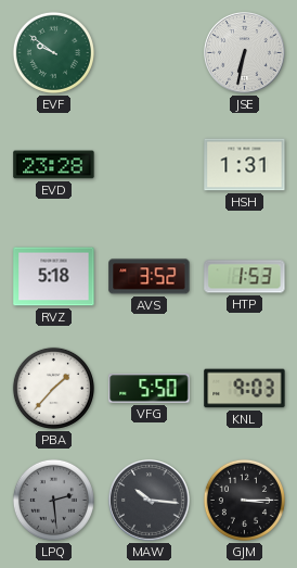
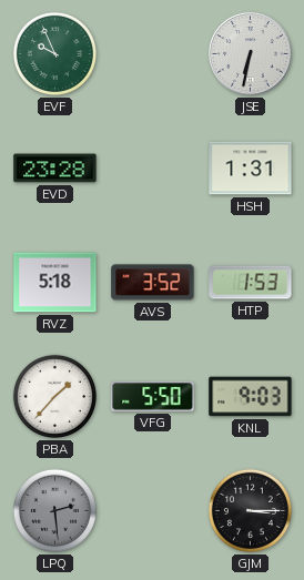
EVF: 9:51 -> 9:56
MAW: 10:16 -> none
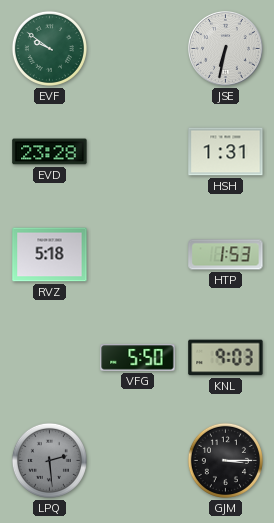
EVF: 9:56 -> 9:51
AVS: 3:52 -> none
PBA: 1:37 -> none
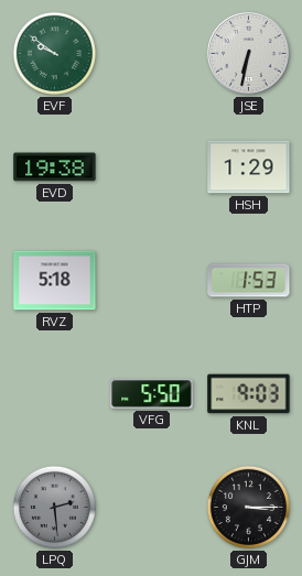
EVD: 23:28 -> 19:38
HSH: 1:31 -> 1:29
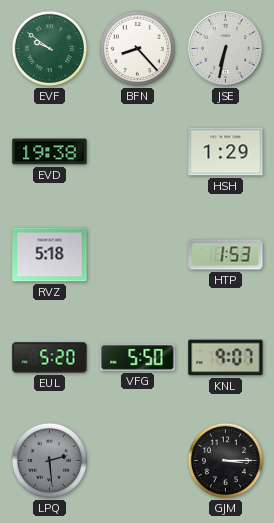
BFN: none -> 8:23
EUL: none -> 5:20
KNL: 9:03 -> 9:07
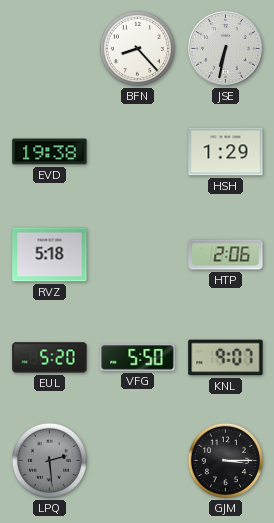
EVF: 9:51 -> none
HTP: 1:53 -> 2:06
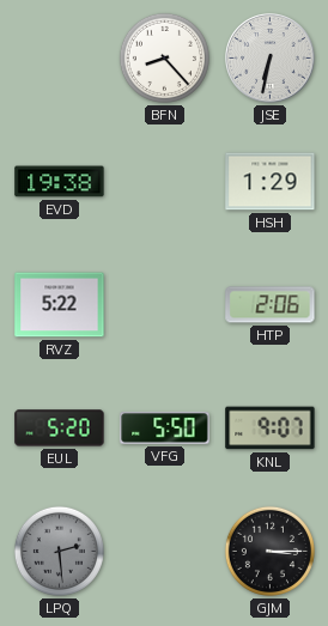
RVZ: 5:18 -> 5:22
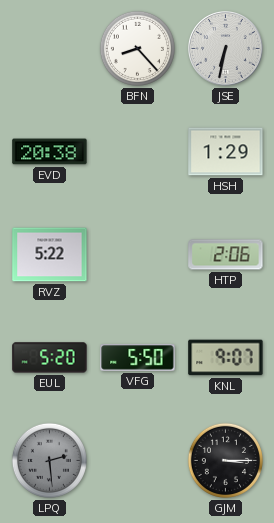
EVD: 19:38 -> 20:38
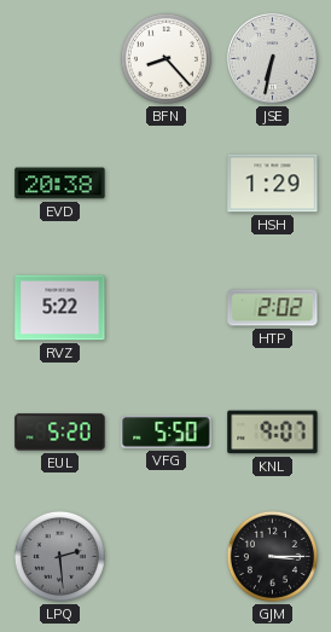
HTP: 2:06 -> 2:02
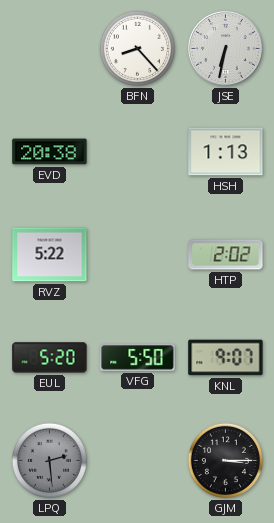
HSH: 1:29 -> 1:13
